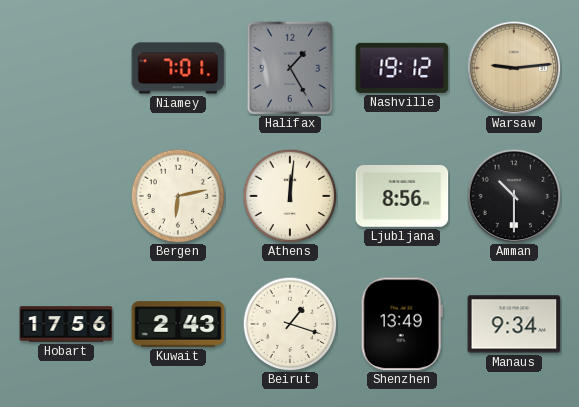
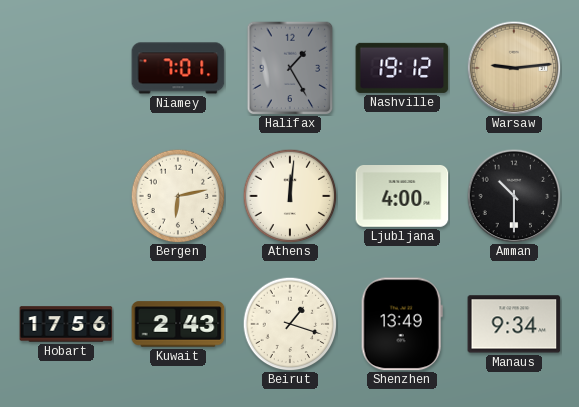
Ljubljana: 8:56 -> 4:00
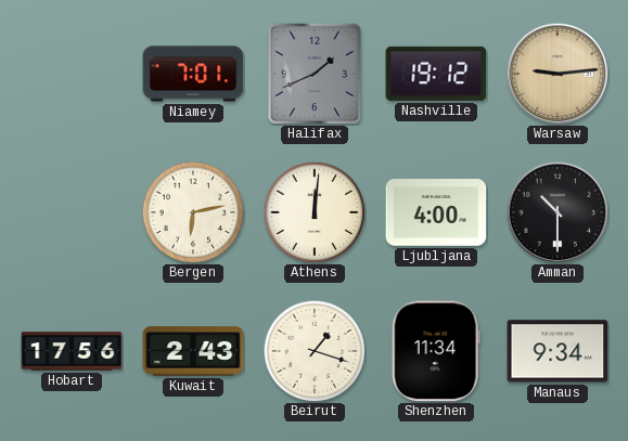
Halifax: 1:25 -> 1:41
Shenzhen: 13:49 -> 11:34
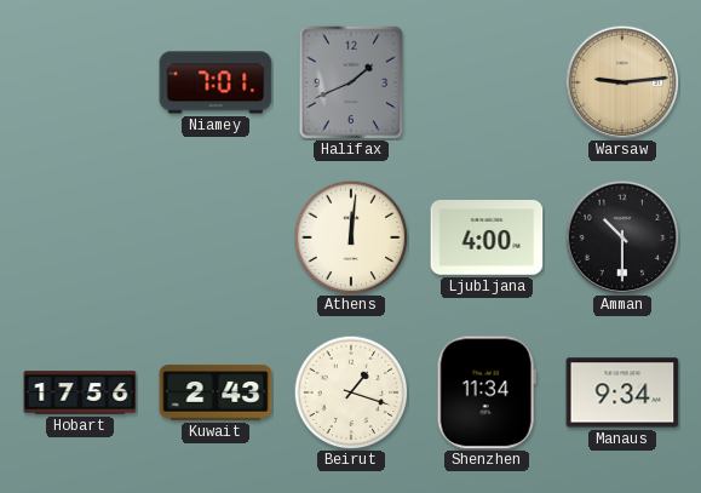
Nashville: 19:12 -> none
Bergen: 6:13 -> none
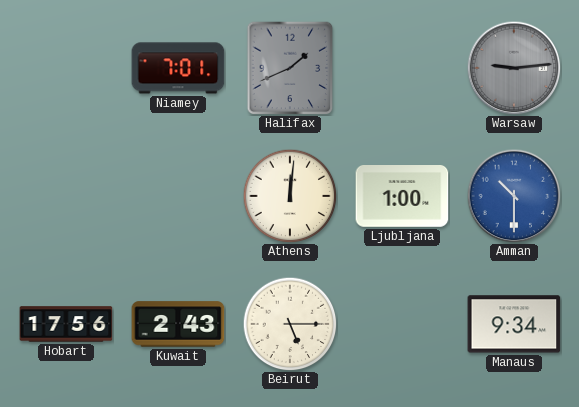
Warsaw dial: champagne -> grey
Ljubljana: 4:00 -> 1:00
Amman dial: black -> blue
Beirut: 1:18 -> 5:15
Shenzhen: 11:34 -> none
